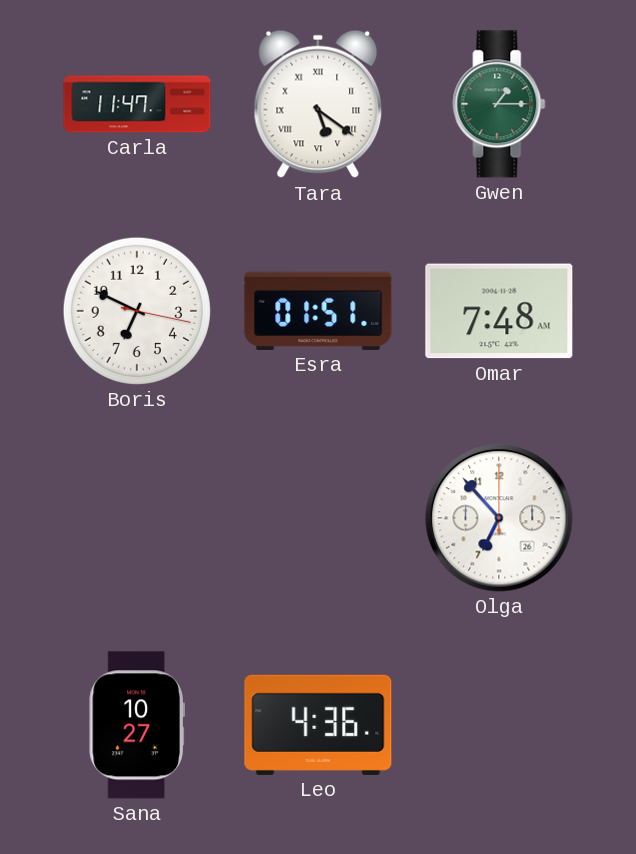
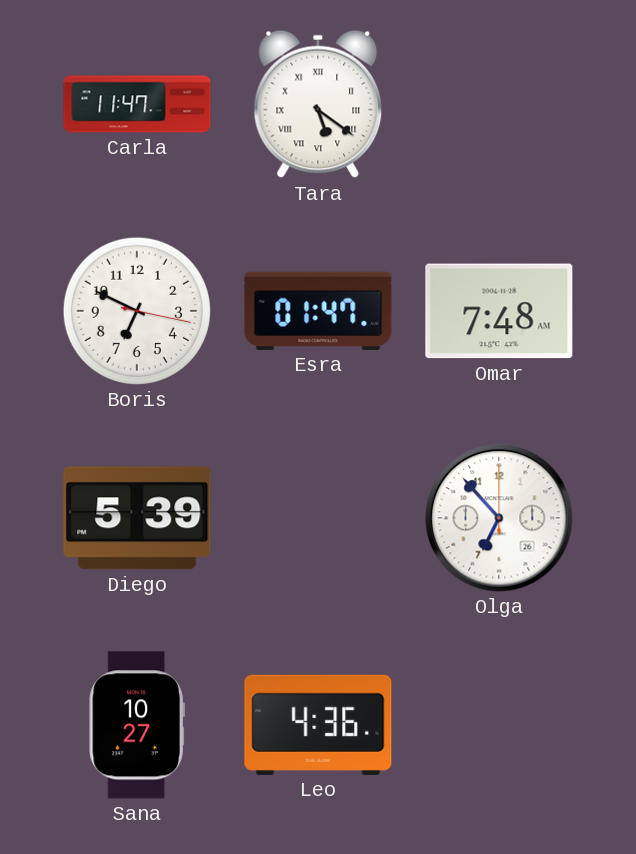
Gwen: 1:15 -> none
Esra: 01:51 -> 01:47
Diego: none -> 5:39
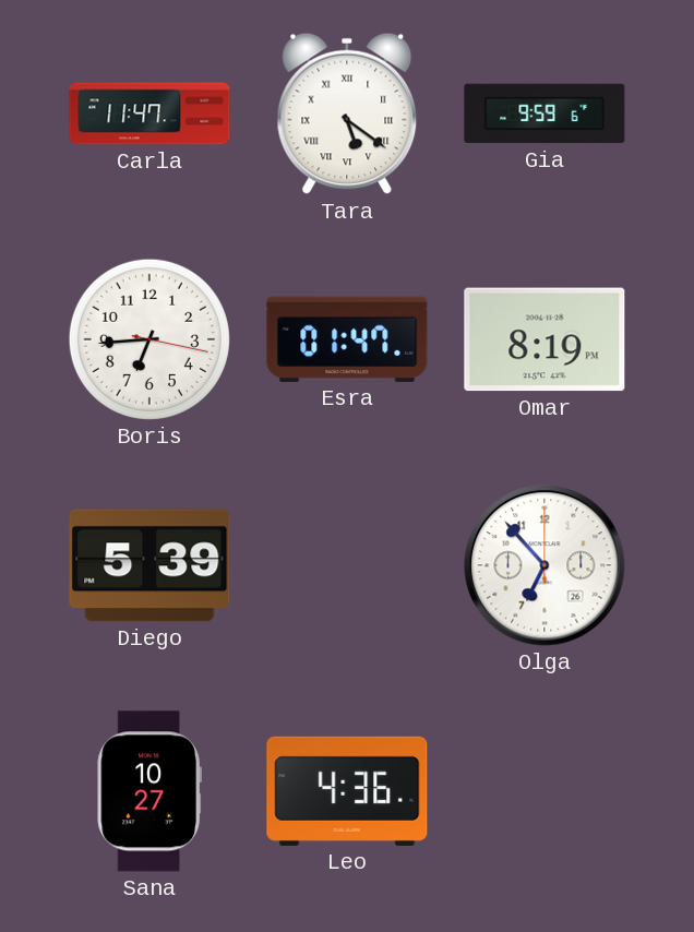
Gia: none -> 9:59
Boris: 6:49 -> 6:44
Omar: 7:48 -> 8:19
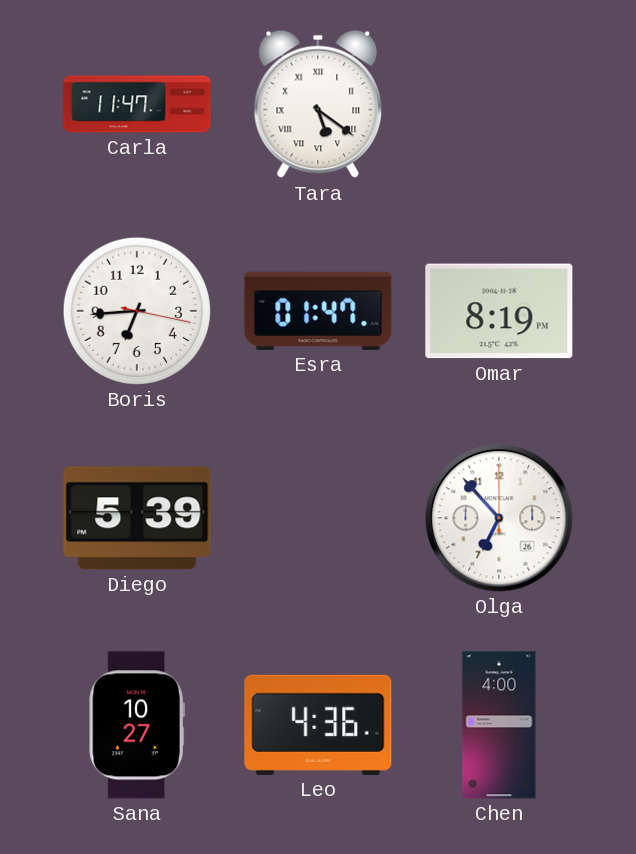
Gia: 9:59 -> none
Chen: none -> 4:00
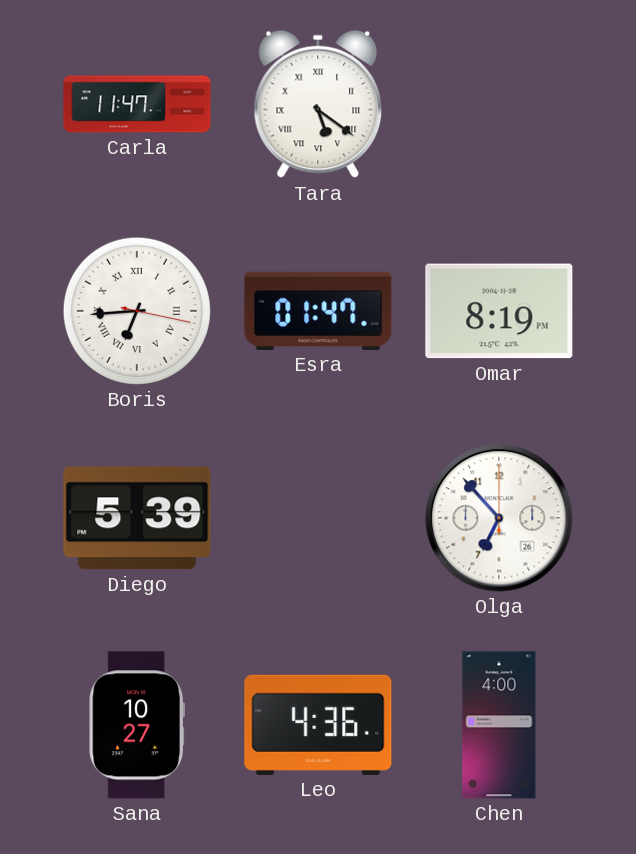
Boris numerals: Arabic -> Roman
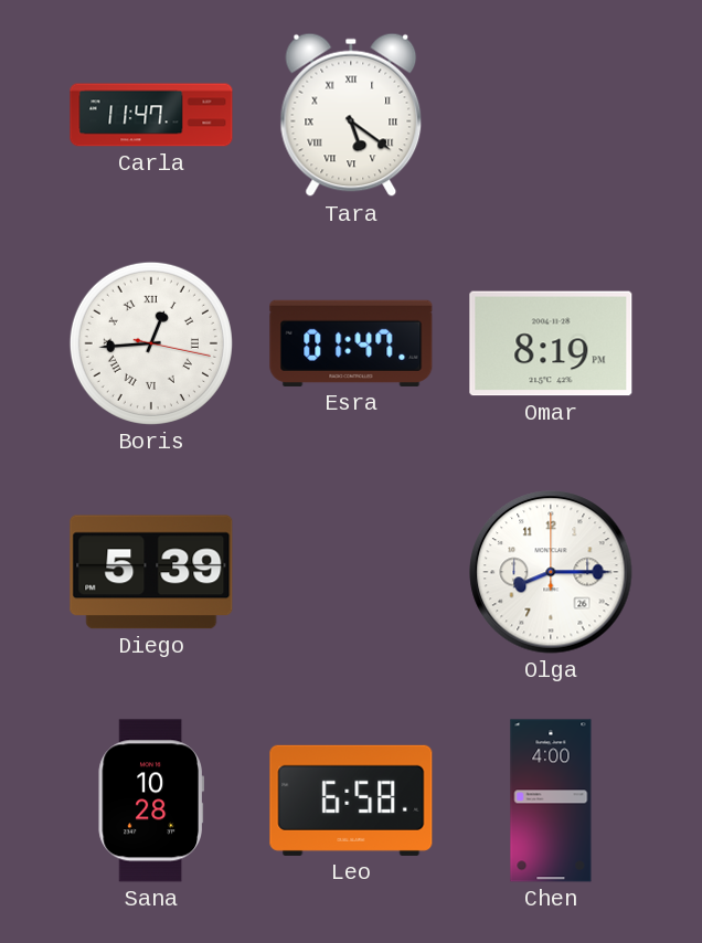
Boris: 6:44 -> 12:44
Olga: 6:53 -> 8:15
Sana: 10:27 -> 10:28
Leo: 4:36 -> 6:58
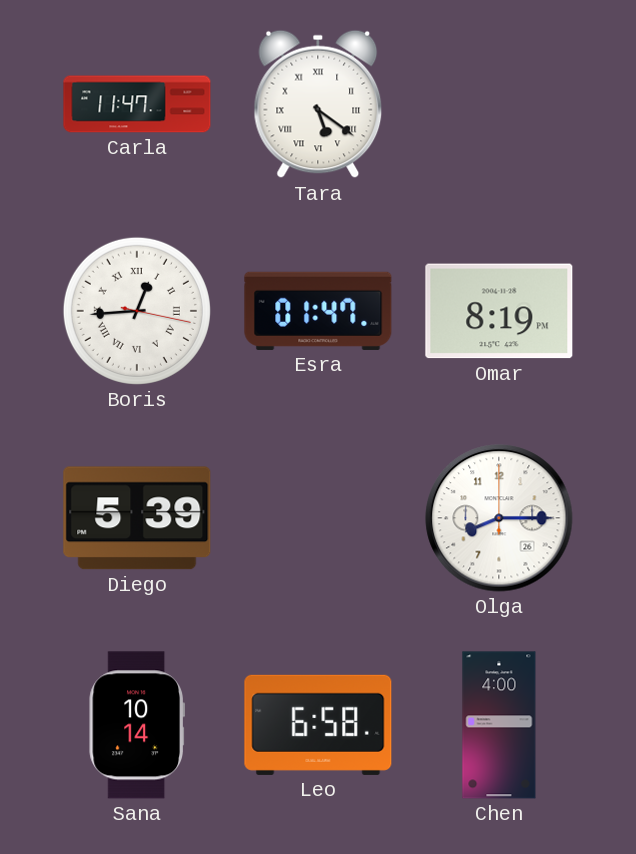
Sana: 10:28 -> 10:14
